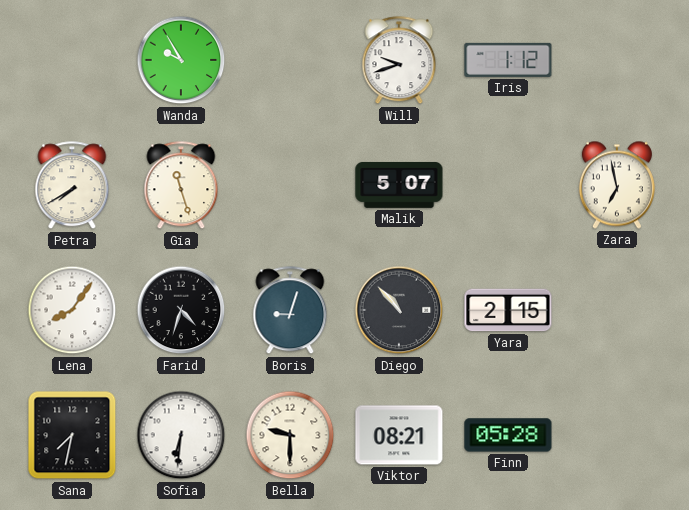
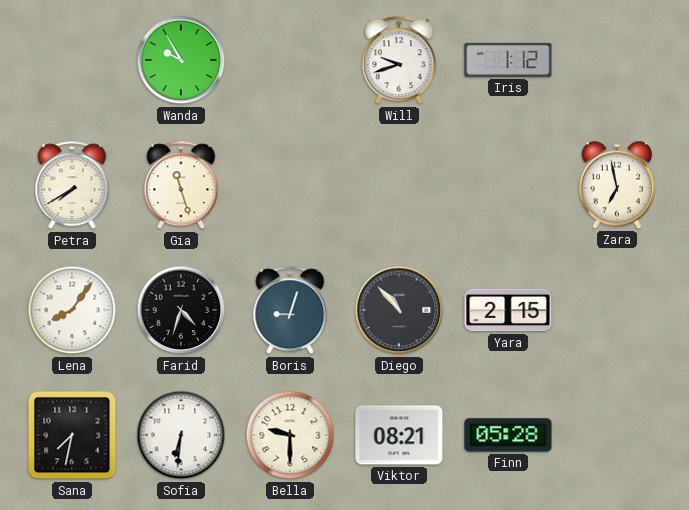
Malik: 5:07 -> none
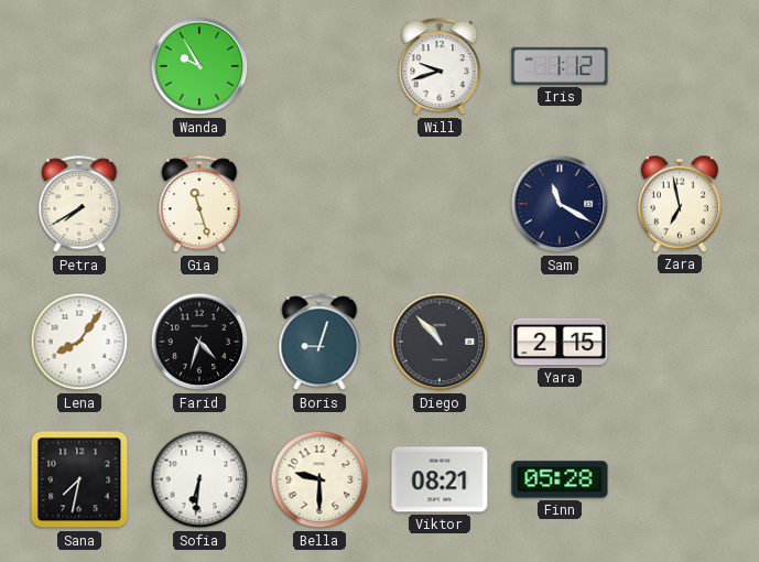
Sam: none -> 11:20
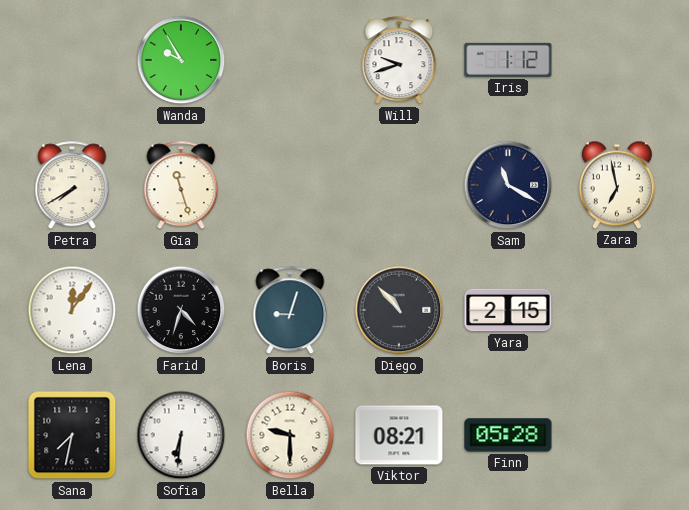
Lena: 8:06 -> 12:06
